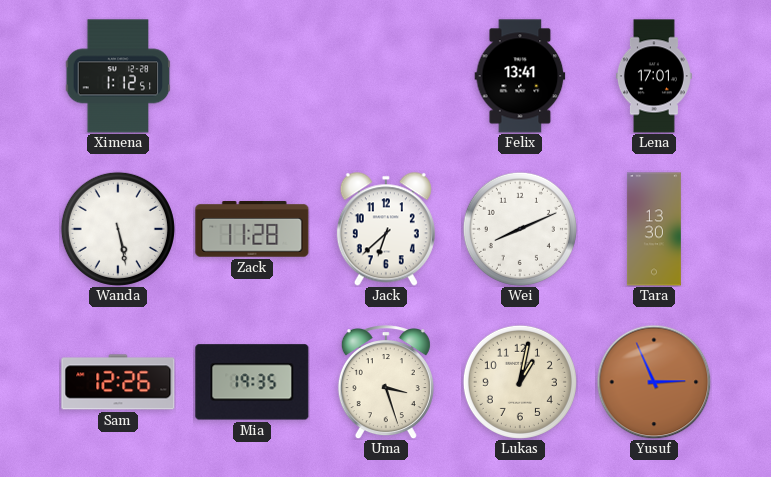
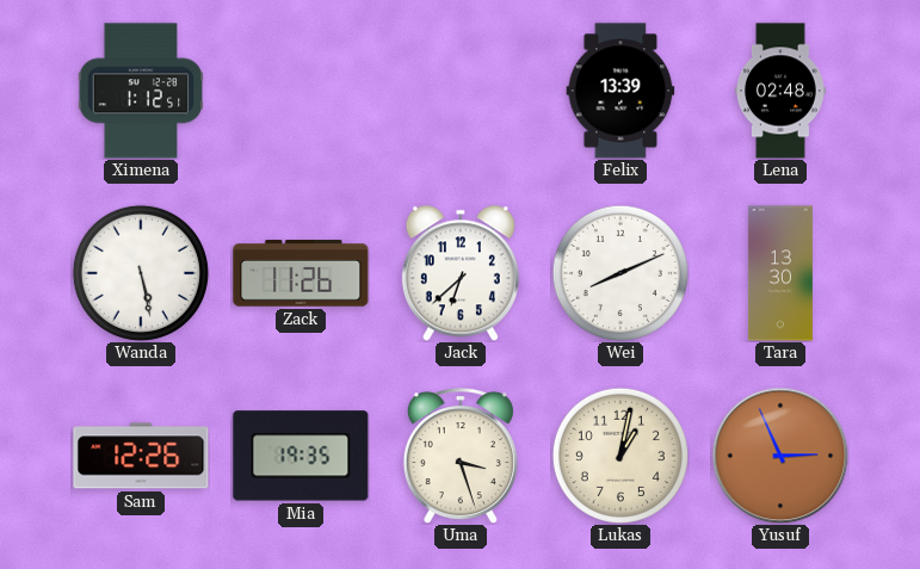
Felix: 13:41 -> 13:39
Lena: 17:01 -> 02:48
Zack: 11:28 -> 11:26
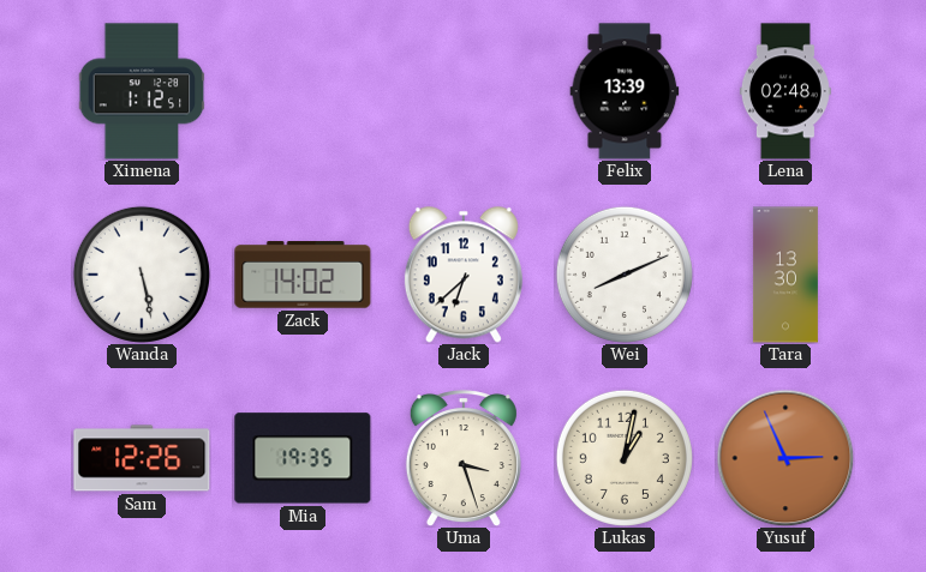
Zack: 11:26 -> 14:02
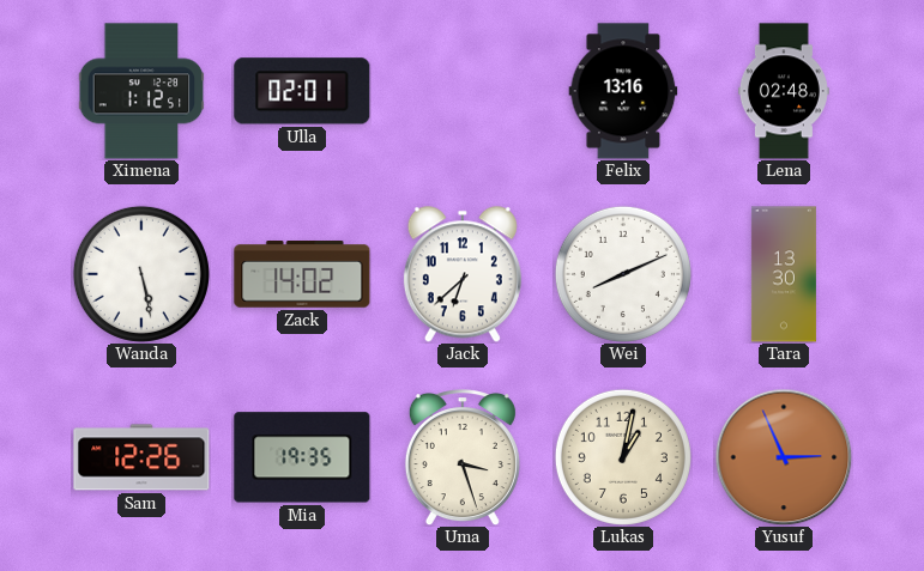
Ulla: none -> 02:01
Felix: 13:39 -> 13:16
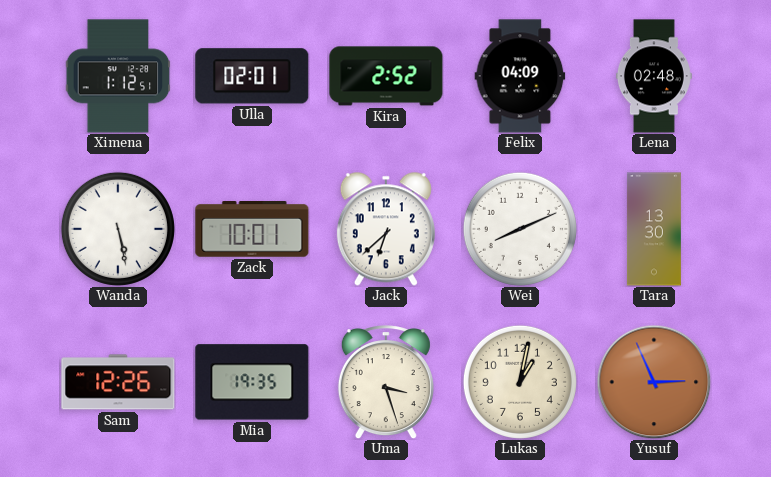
Kira: none -> 2:52
Felix: 13:16 -> 04:09
Zack: 14:02 -> 10:01
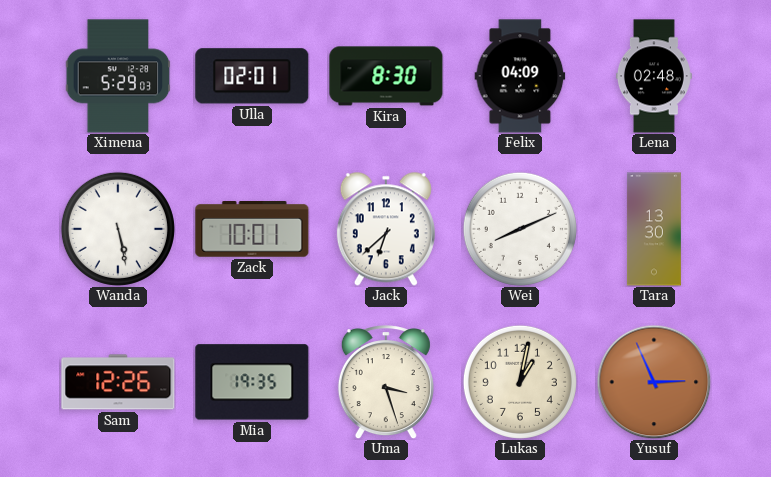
Ximena: 1:12 -> 5:29
Kira: 2:52 -> 8:30
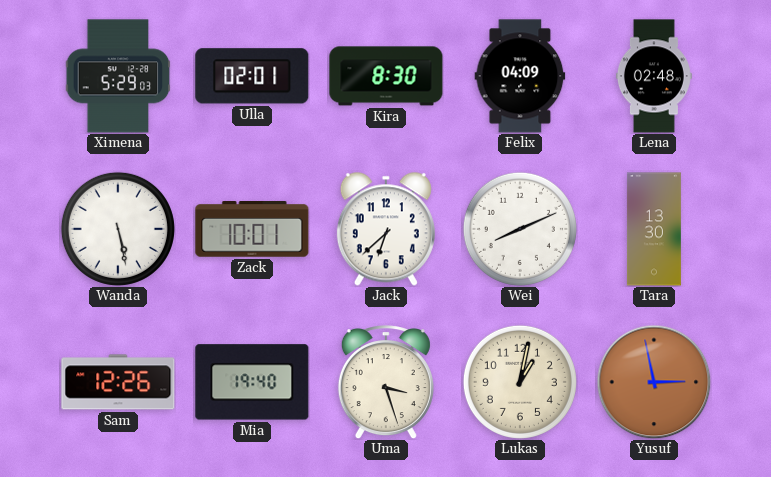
Mia: 19:35 -> 19:40
Yusuf: 2:56 -> 2:58
